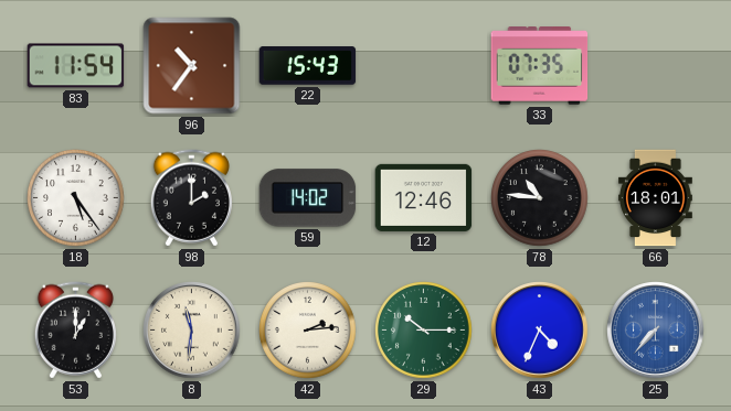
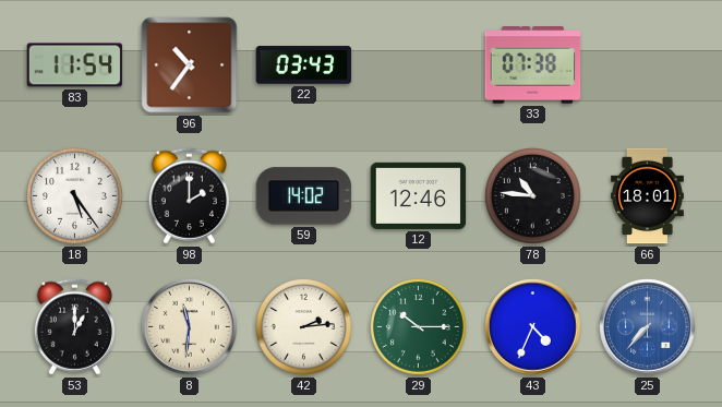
22: 15:43 -> 03:43
33: 07:35 -> 07:38
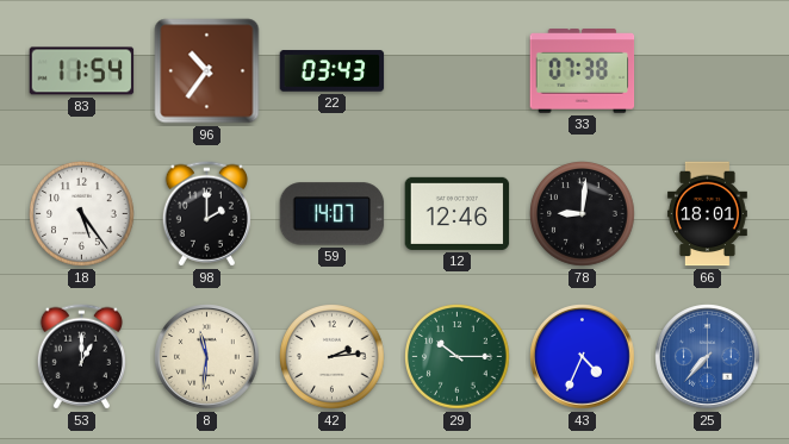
59: 14:02 -> 14:07
78: 10:46 -> 9:01
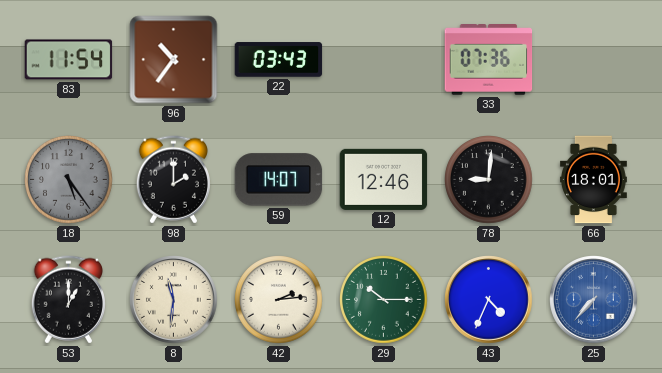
33: 07:38 -> 07:36
18 dial: white -> grey
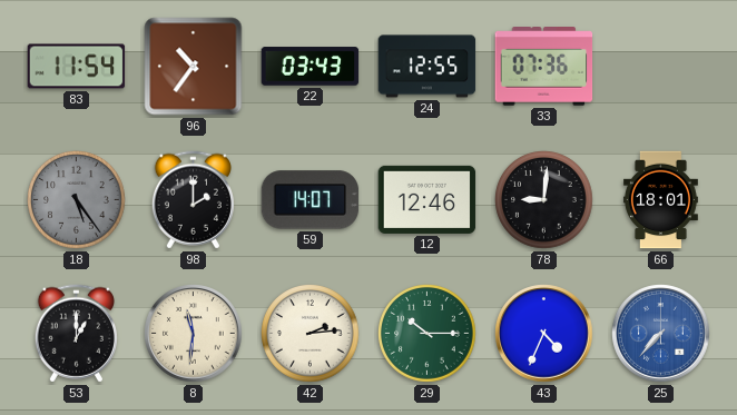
24: none -> 12:55
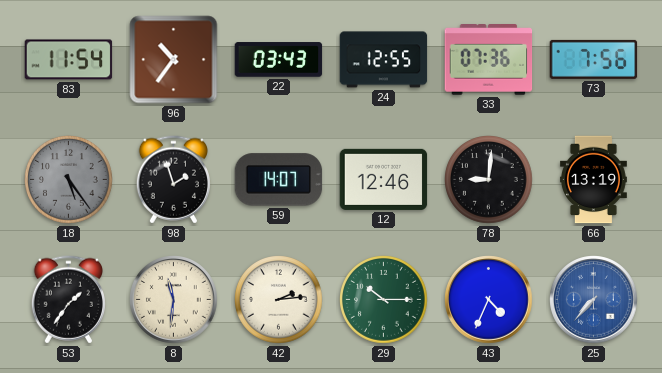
73: none -> 7:56
98: 2:00 -> 1:57
66: 18:01 -> 13:19
53: 1:00 -> 1:36
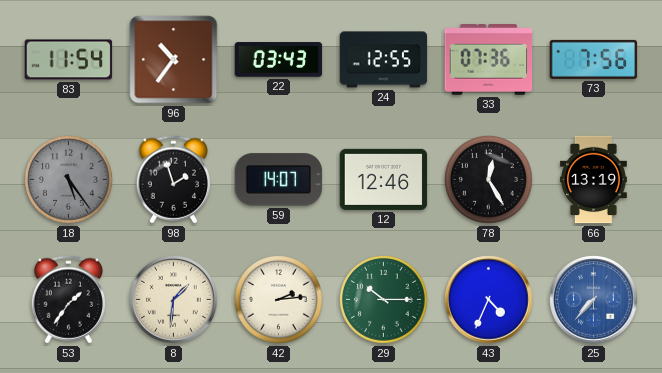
78: 9:01 -> 12:25
8: 11:31 -> 1:31
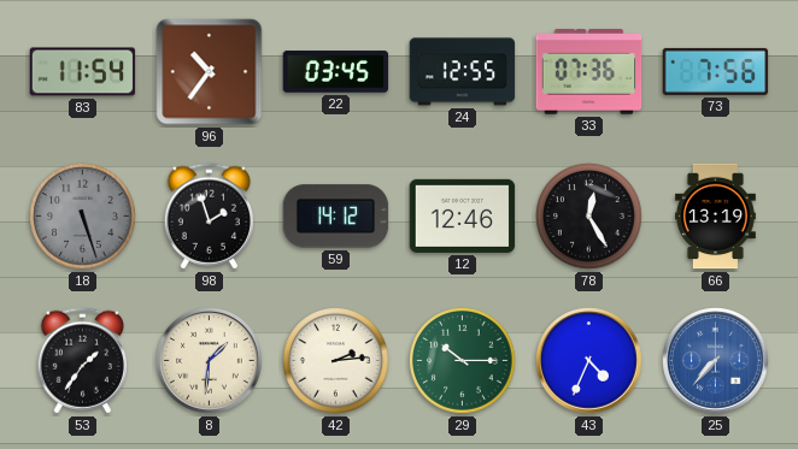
22: 03:43 -> 03:45
18: 5:24 -> 5:27
59: 14:07 -> 14:12
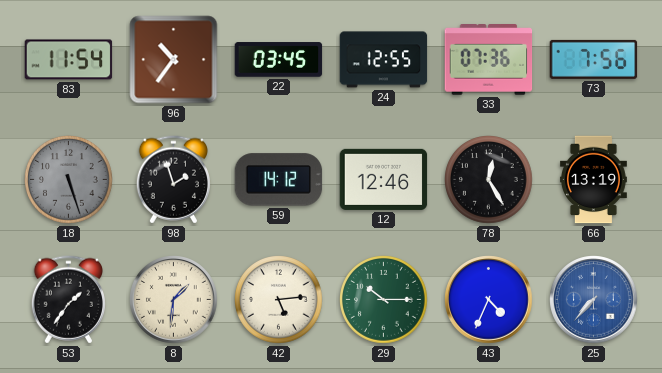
42: 2:14 -> 5:14
